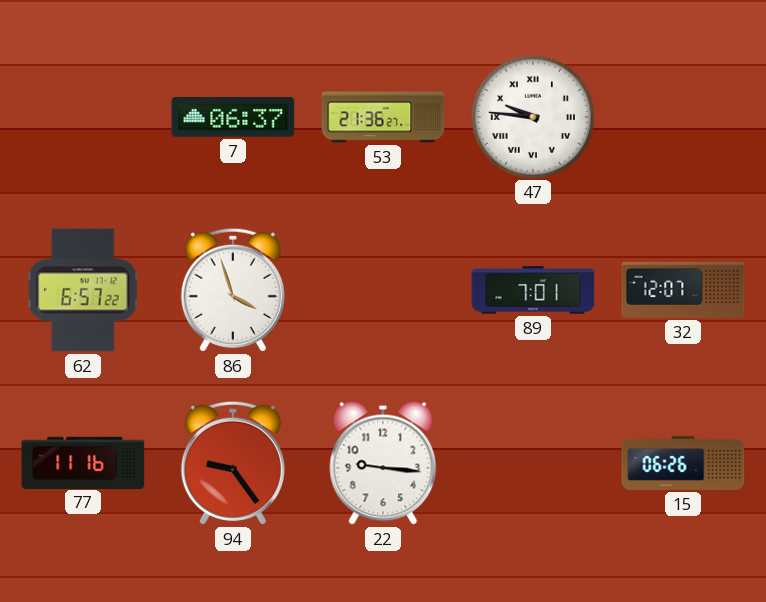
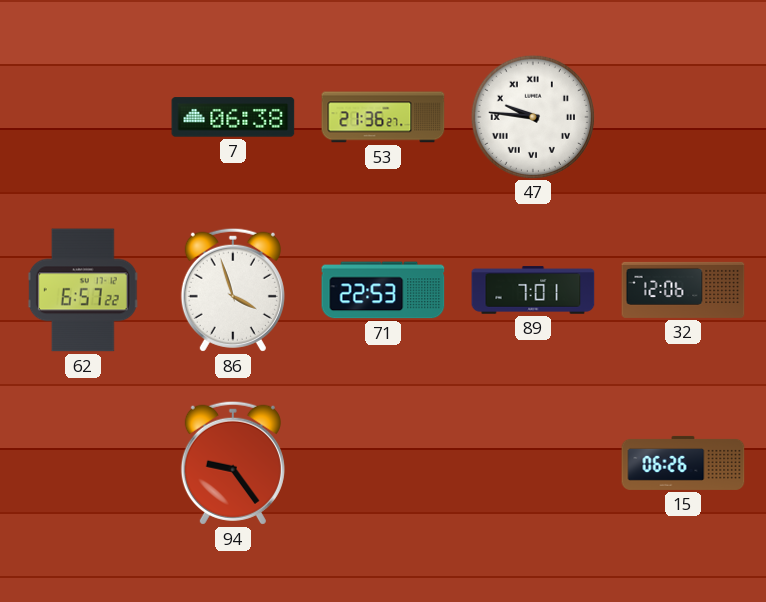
7: 06:37 -> 06:38
71: none -> 22:53
32: 12:07 -> 12:06
77: 11:16 -> none
22: 9:16 -> none
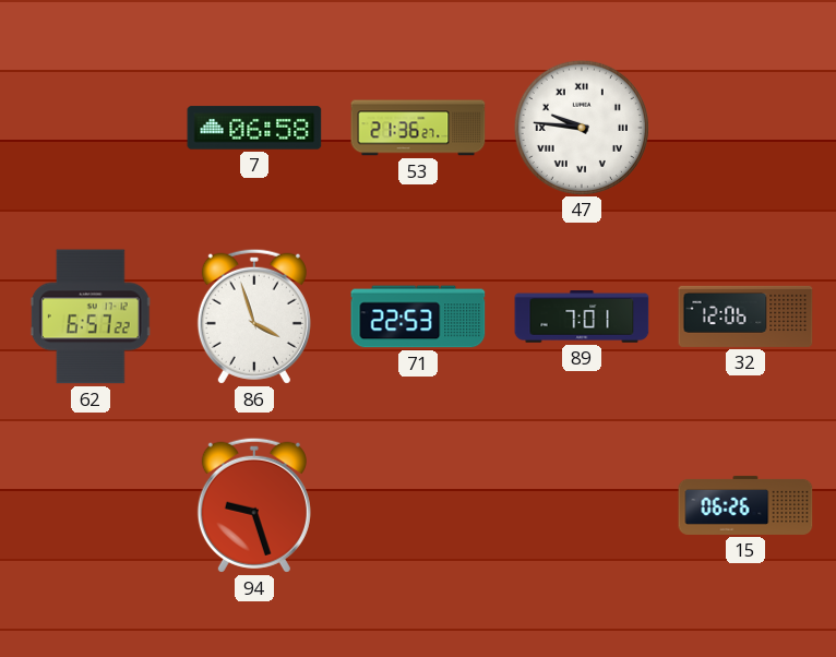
7: 06:38 -> 06:58
94: 9:24 -> 9:27
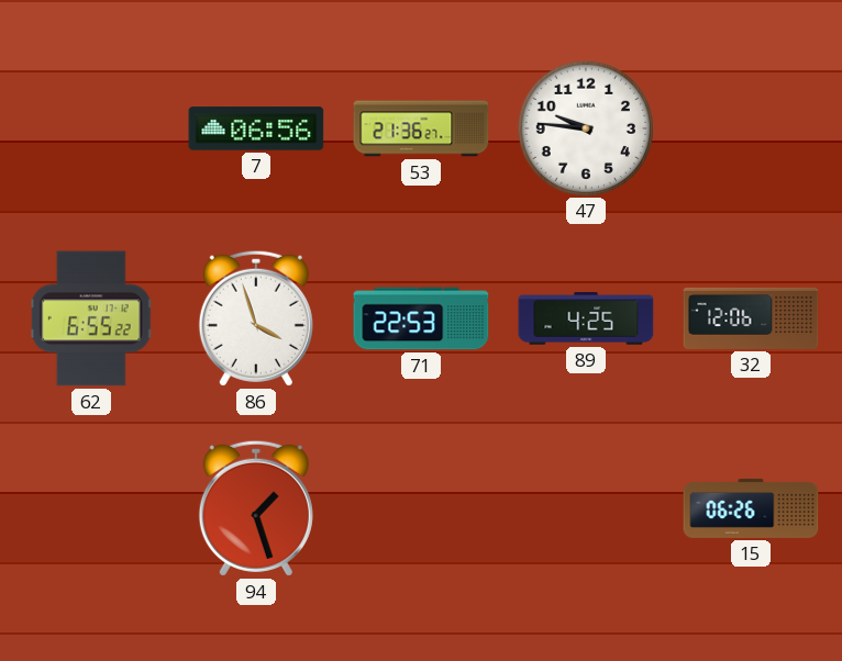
7: 06:58 -> 06:56
47 numerals: Roman -> Arabic
62: 6:57 -> 6:55
89: 7:01 -> 4:25
94: 9:27 -> 1:27
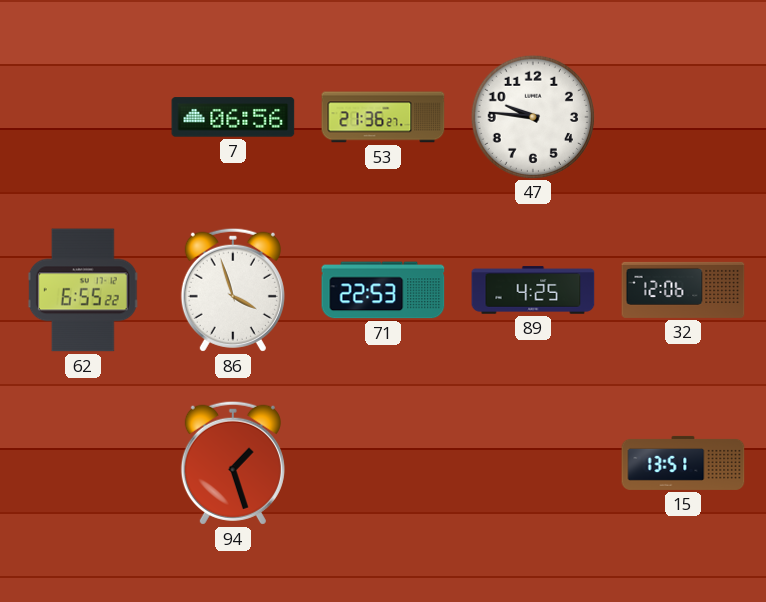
15: 06:26 -> 13:51
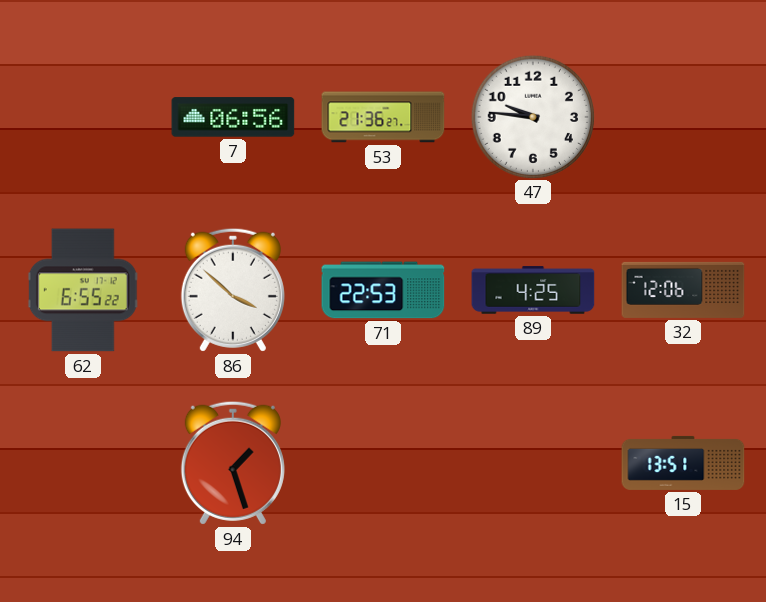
86: 3:57 -> 3:52
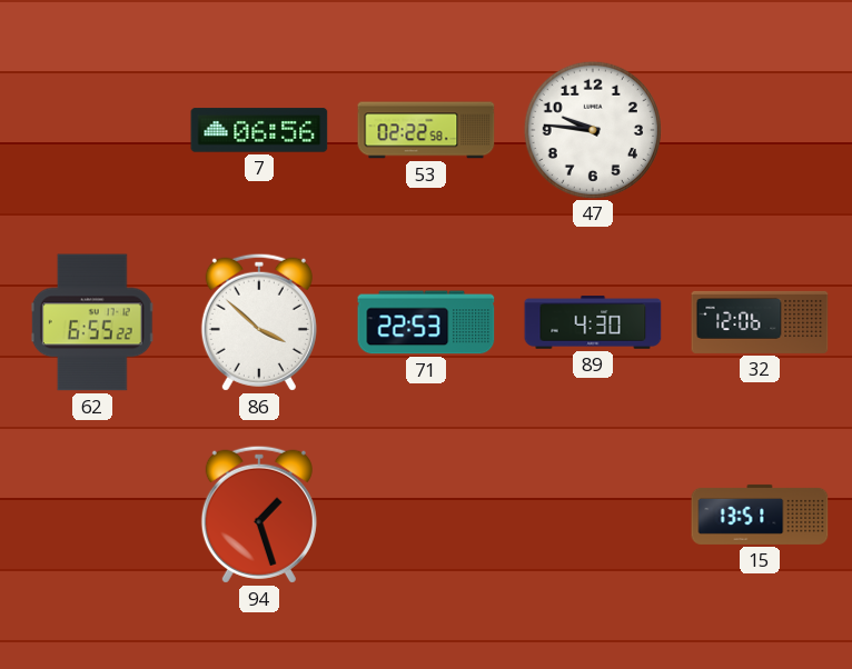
53: 21:36 -> 02:22
89: 4:25 -> 4:30
